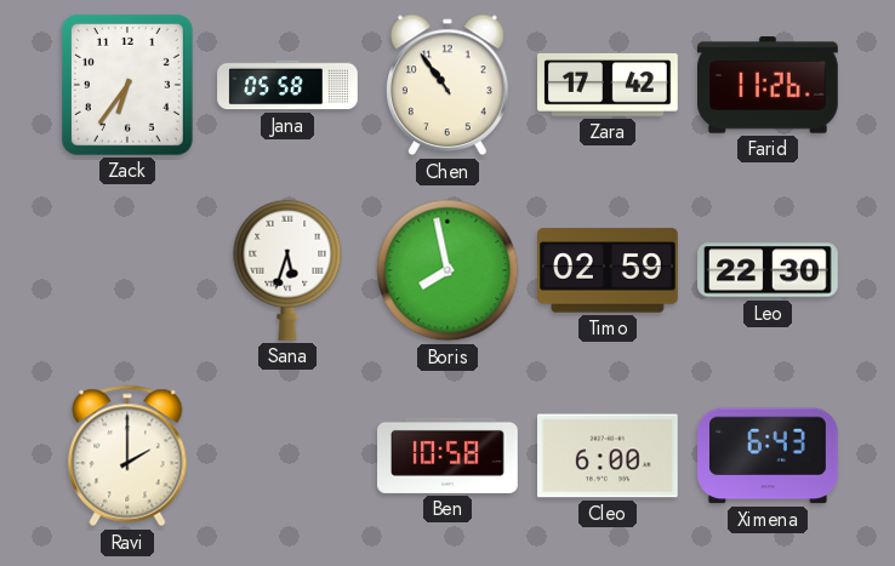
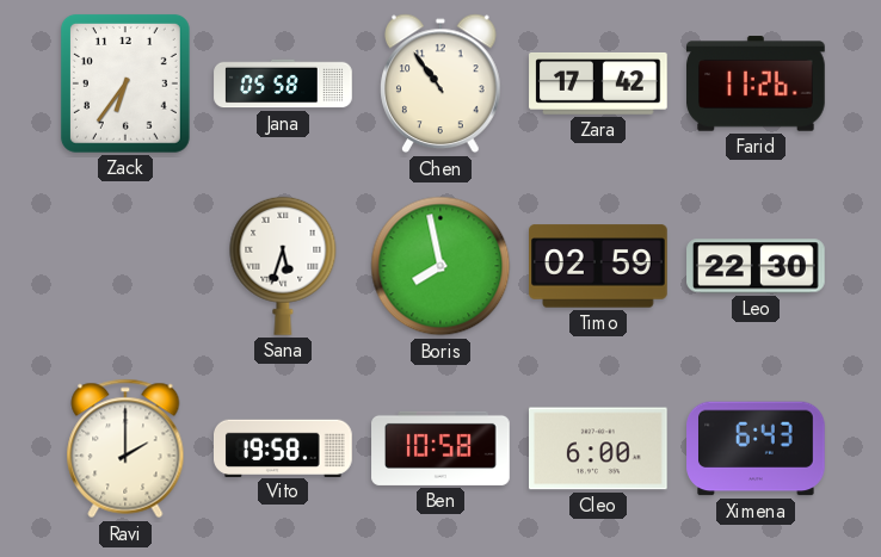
Vito: none -> 19:58
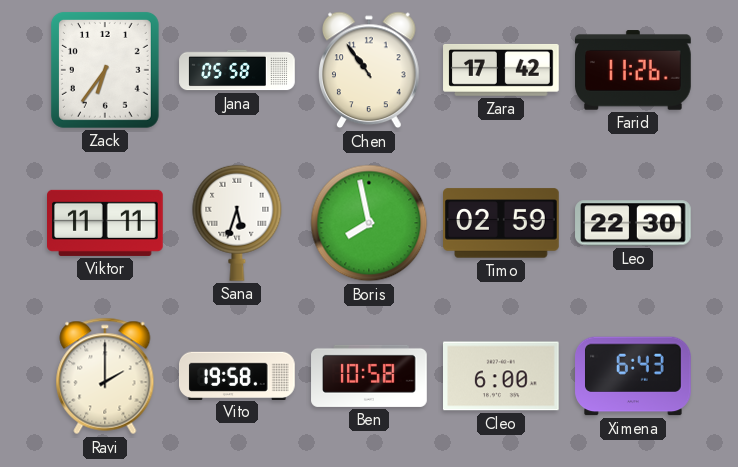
Viktor: none -> 11:11
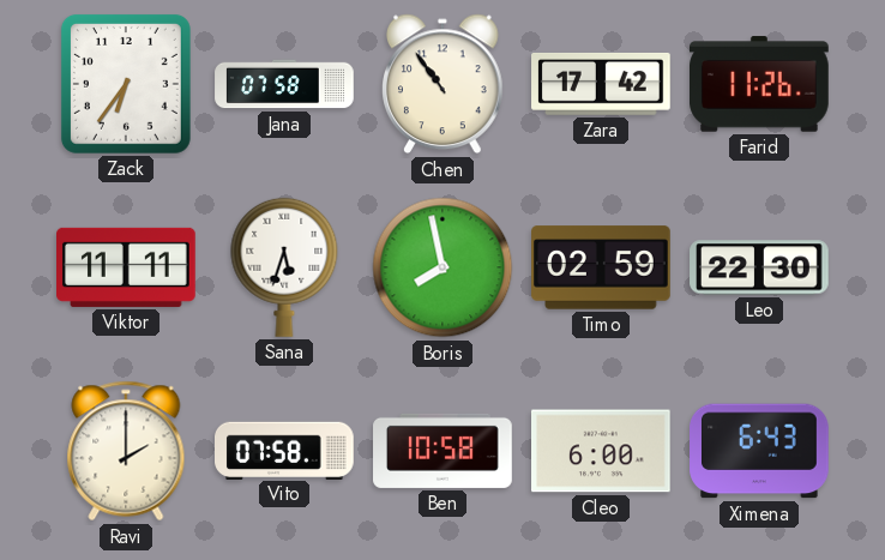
Jana: 05:58 -> 07:58
Vito: 19:58 -> 07:58
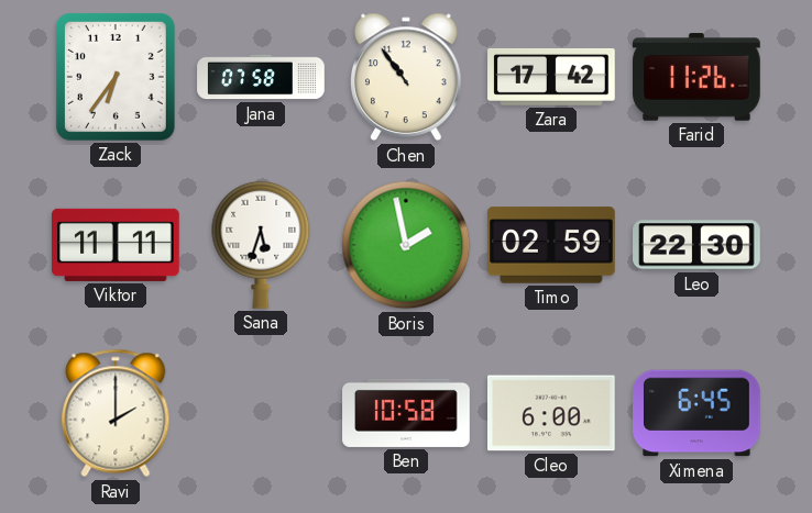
Boris: 7:58 -> 1:58
Vito: 07:58 -> none
Ximena: 6:43 -> 6:45
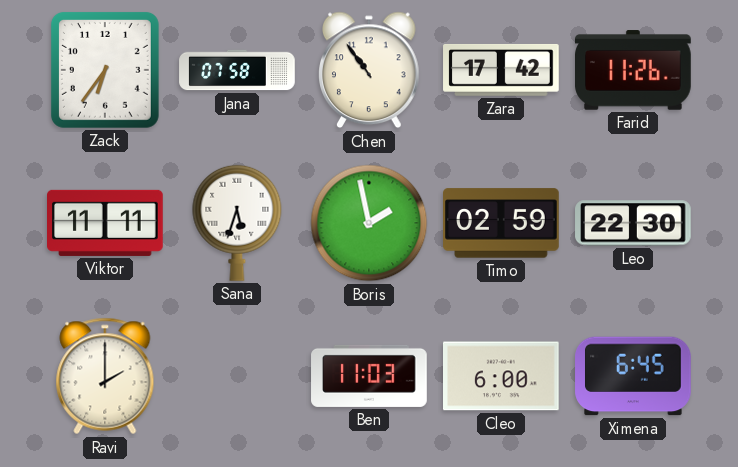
Ben: 10:58 -> 11:03
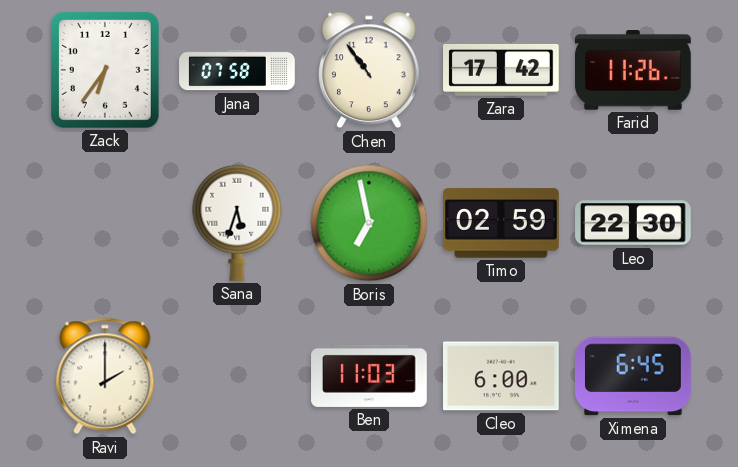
Viktor: 11:11 -> none
Boris: 1:58 -> 6:58
